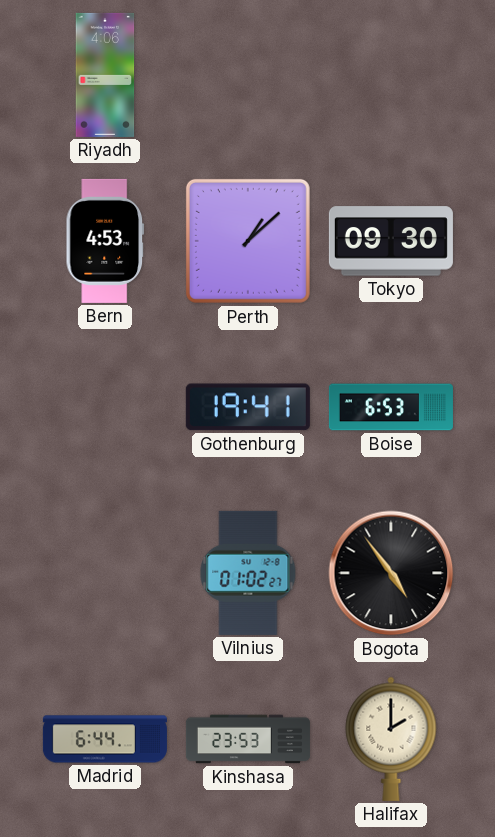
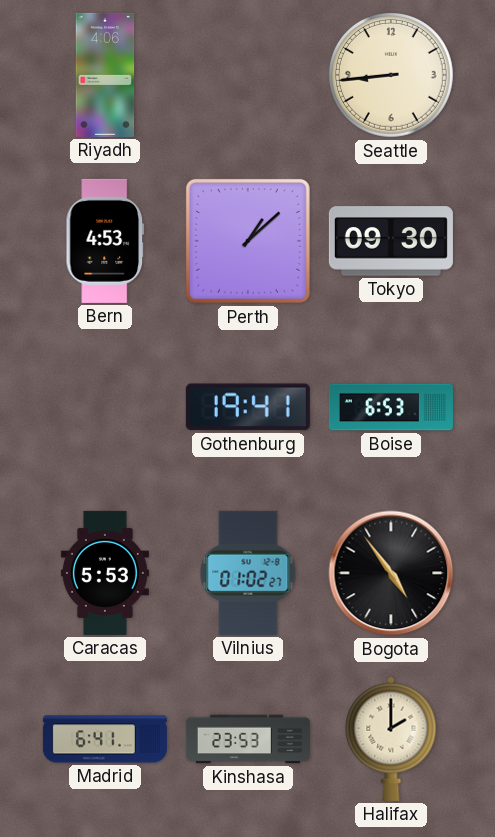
Seattle: none -> 8:44
Caracas: none -> 5:53
Madrid: 6:44 -> 6:41
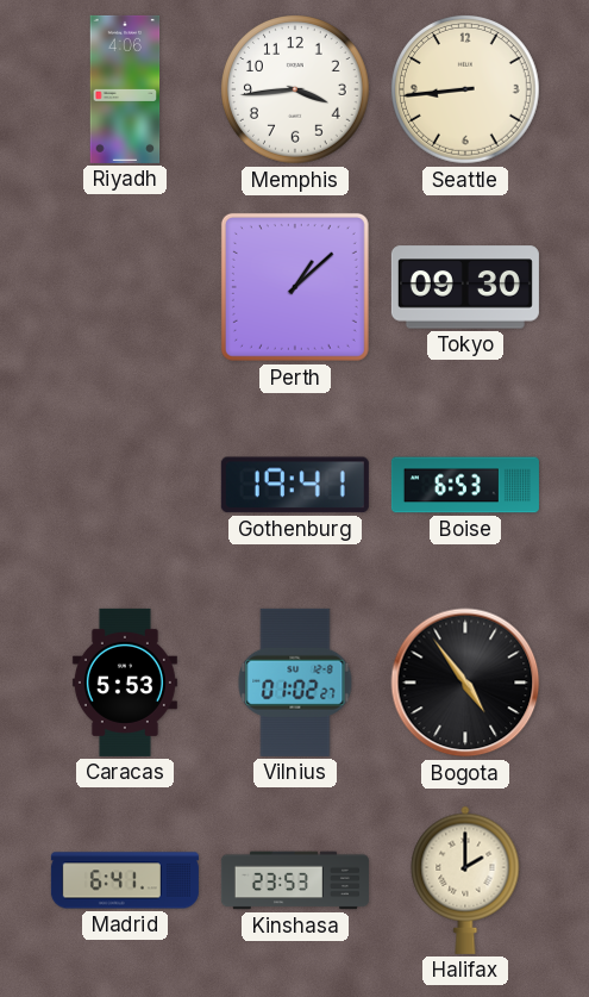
Memphis: none -> 3:44
Bern: 4:53 -> none
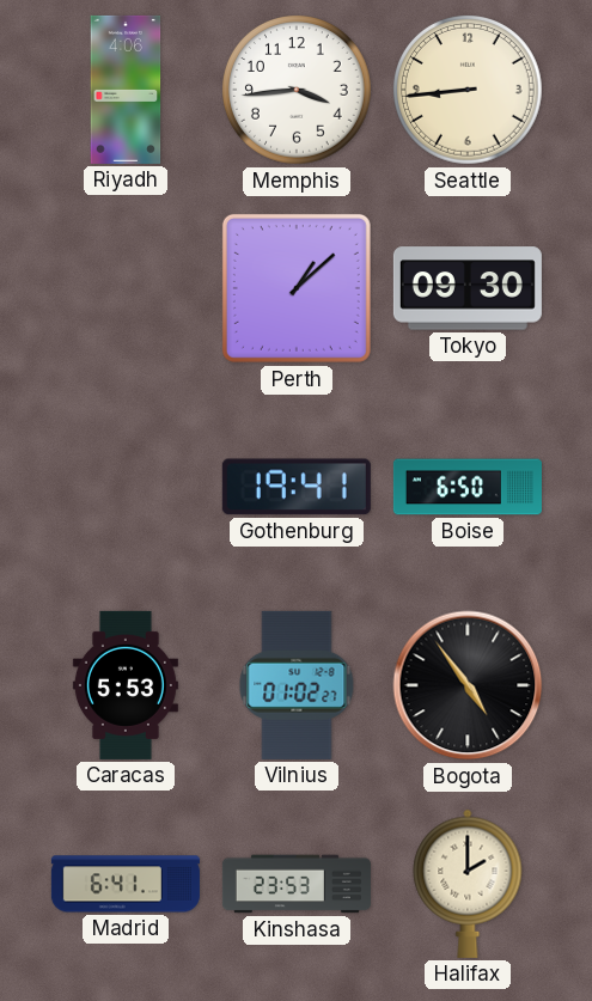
Boise: 6:53 -> 6:50
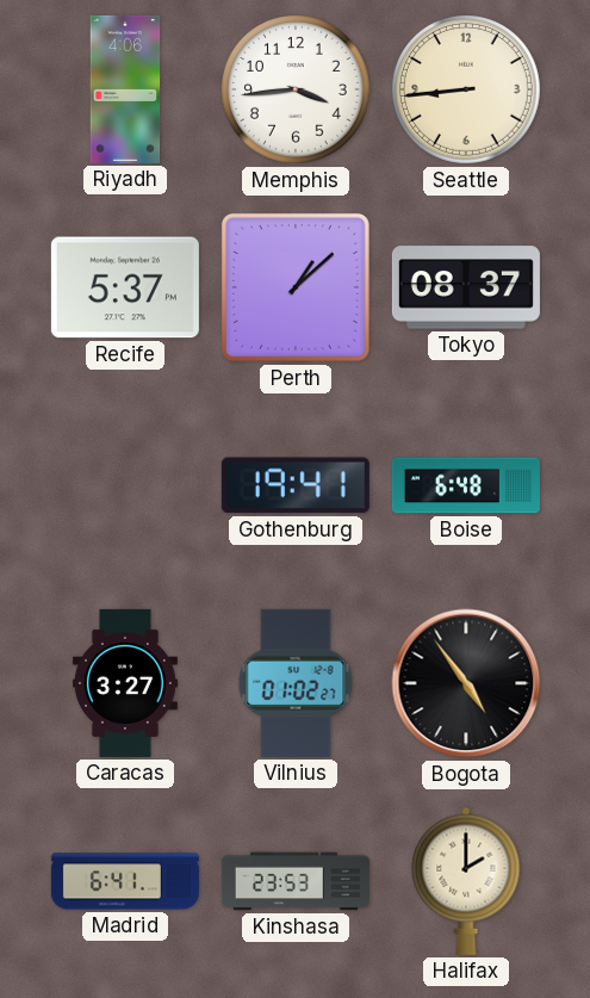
Recife: none -> 5:37
Tokyo: 09:30 -> 08:37
Boise: 6:50 -> 6:48
Caracas: 5:53 -> 3:27
